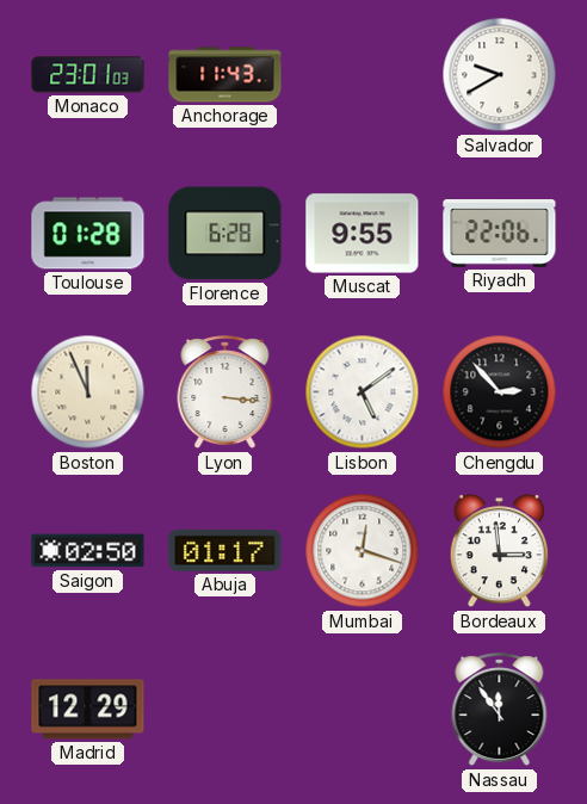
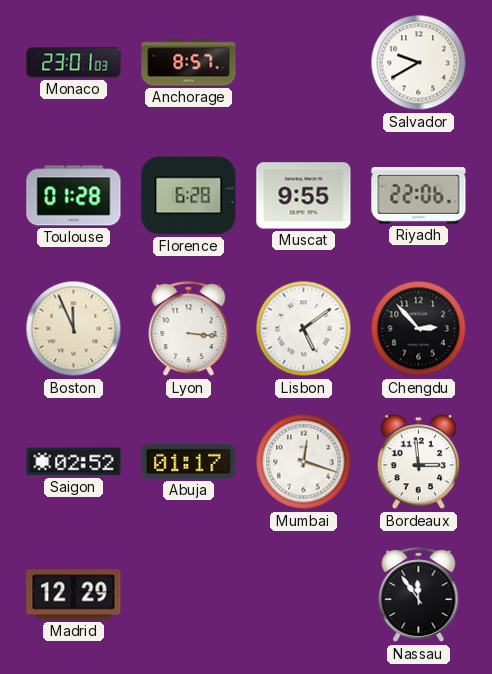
Anchorage: 11:43 -> 8:57
Saigon: 02:50 -> 02:52
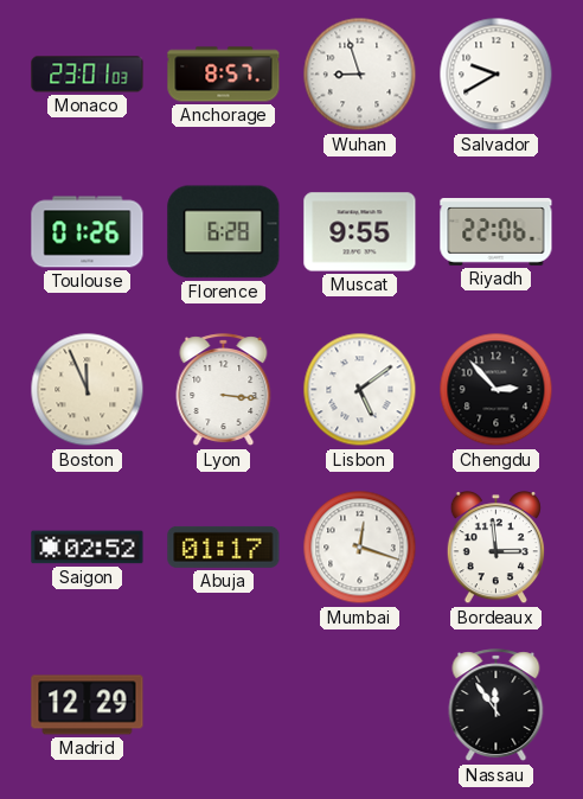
Wuhan: none -> 8:57
Toulouse: 01:28 -> 01:26
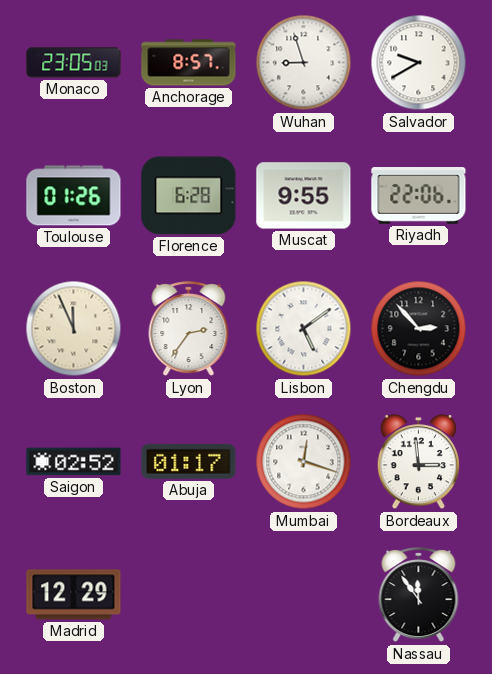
Monaco: 23:01 -> 23:05
Lyon: 3:16 -> 2:36
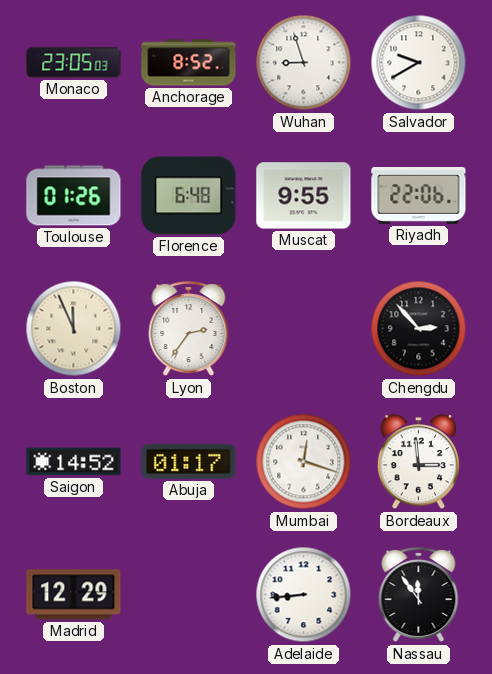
Anchorage: 8:57 -> 8:52
Florence: 6:28 -> 6:48
Lisbon: 5:09 -> none
Saigon: 02:52 -> 14:52
Adelaide: none -> 8:44
